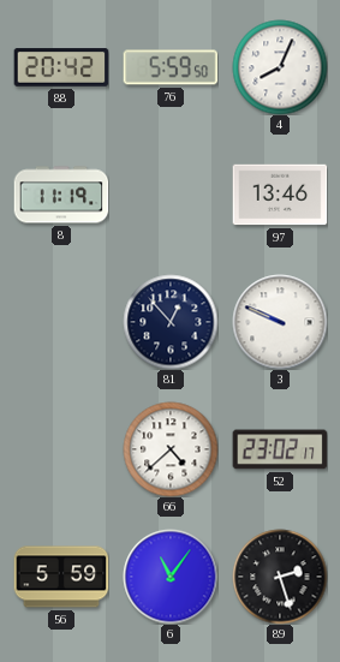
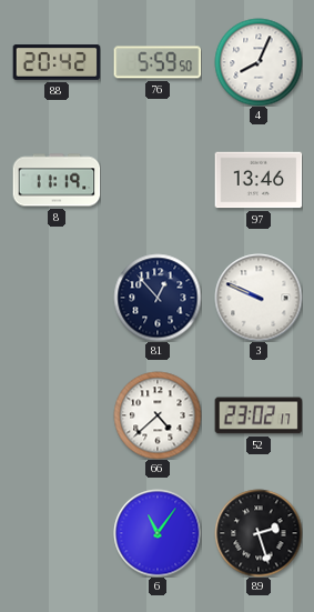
56: 5:59 -> none
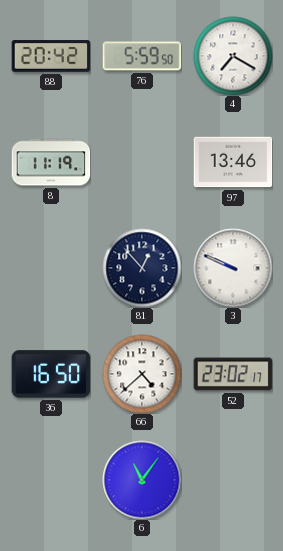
4: 8:04 -> 7:20
36: none -> 16:50
89: 2:27 -> none
